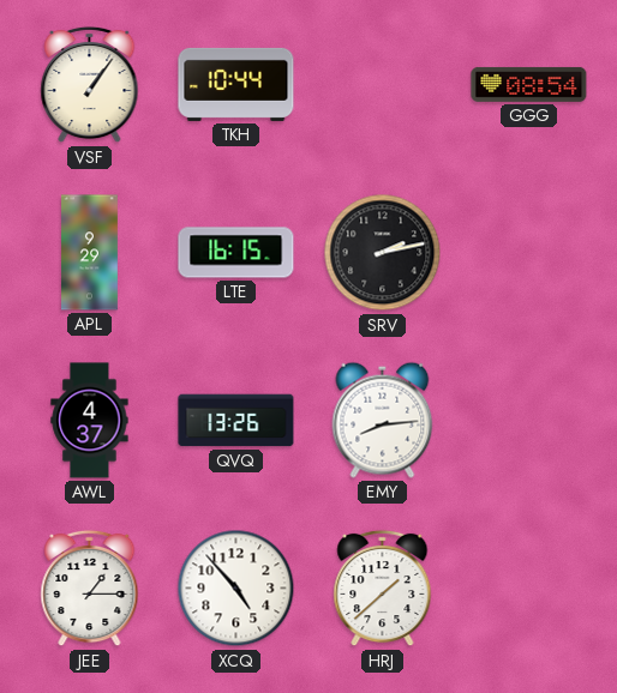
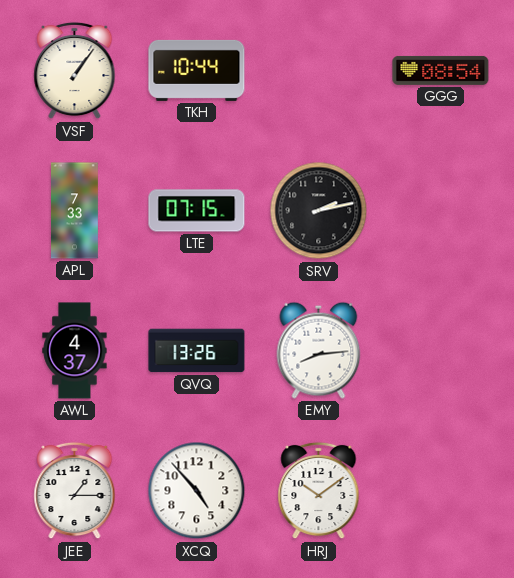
APL: 9:29 -> 7:33
LTE: 16:15 -> 07:15
HRJ: 1:38 -> 10:09
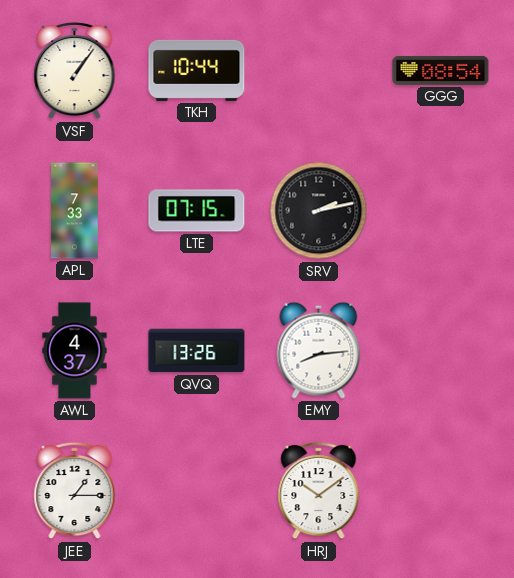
XCQ: 4:53 -> none
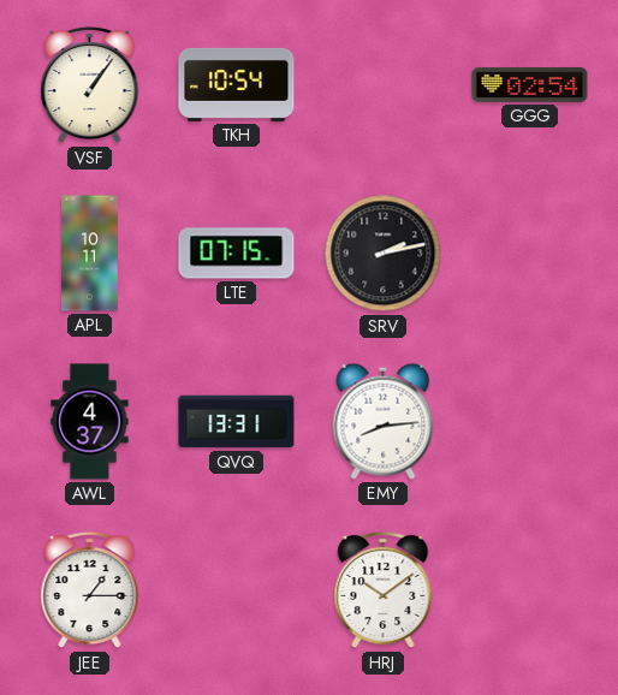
TKH: 10:44 -> 10:54
GGG: 08:54 -> 02:54
APL: 7:33 -> 10:11
QVQ: 13:26 -> 13:31
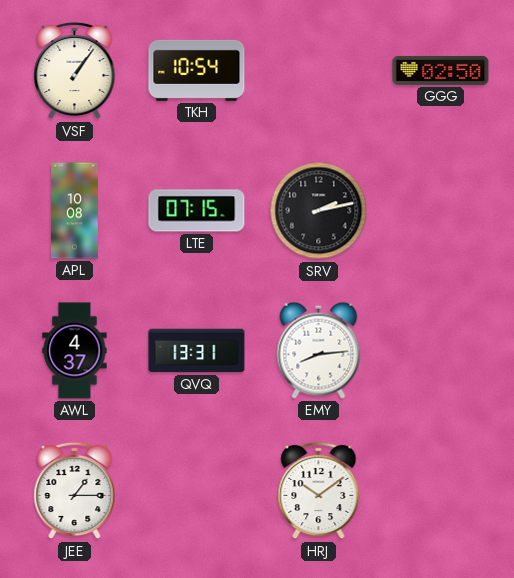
GGG: 02:54 -> 02:50
APL: 10:11 -> 10:08
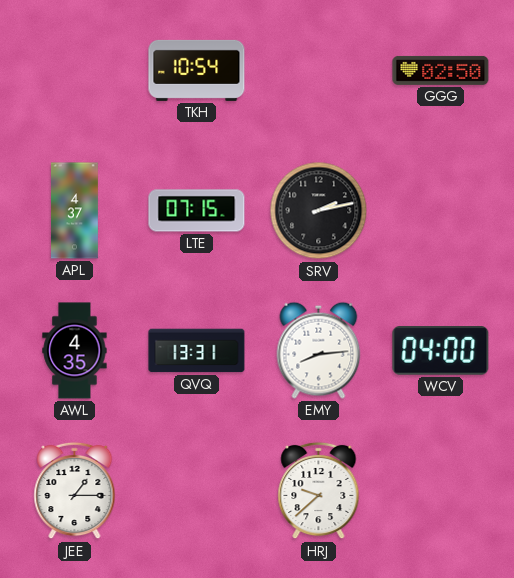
VSF: 1:06 -> none
APL: 10:08 -> 4:37
AWL: 4:37 -> 4:35
WCV: none -> 04:00
HRJ: 10:09 -> 9:38
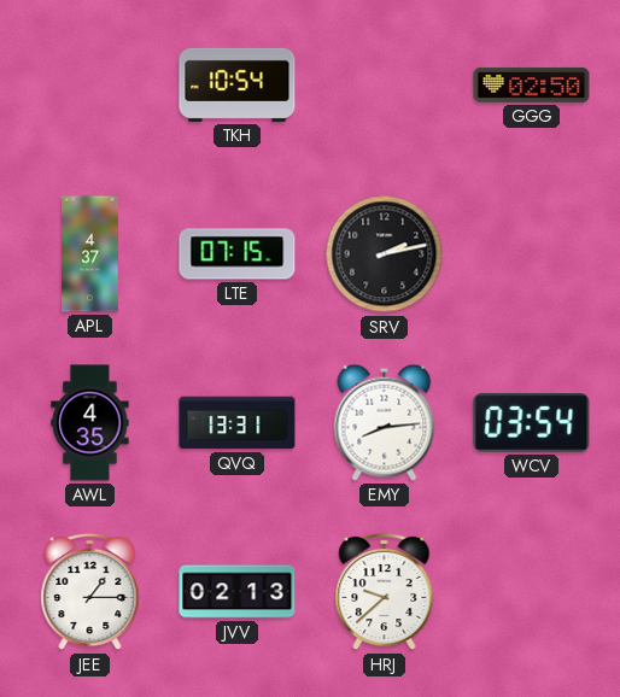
WCV: 04:00 -> 03:54
JVV: none -> 02:13
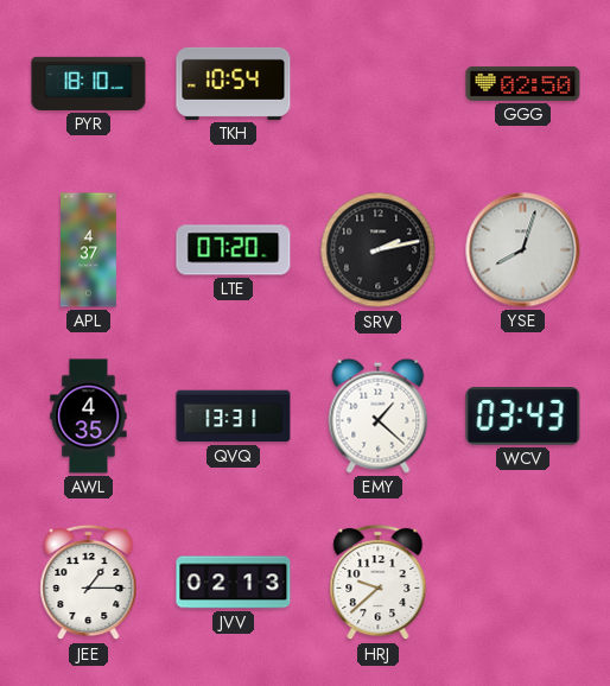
PYR: none -> 18:10
LTE: 07:15 -> 07:20
YSE: none -> 8:03
EMY: 8:14 -> 1:22
WCV: 03:54 -> 03:43
